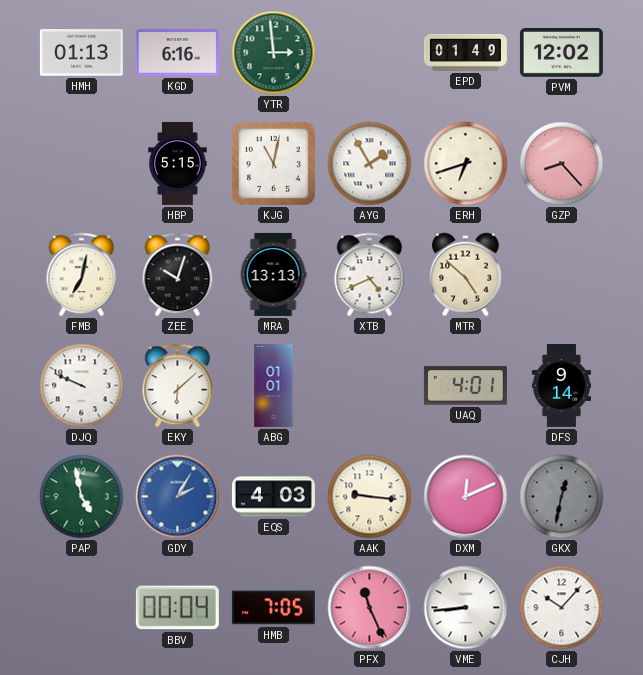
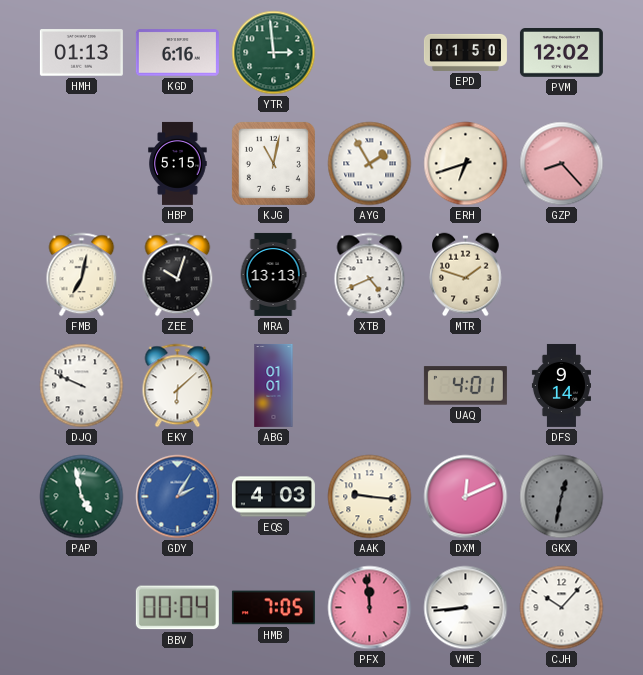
EPD: 01:49 -> 01:50
MTR: 4:52 -> 1:48
PFX: 11:26 -> 11:59
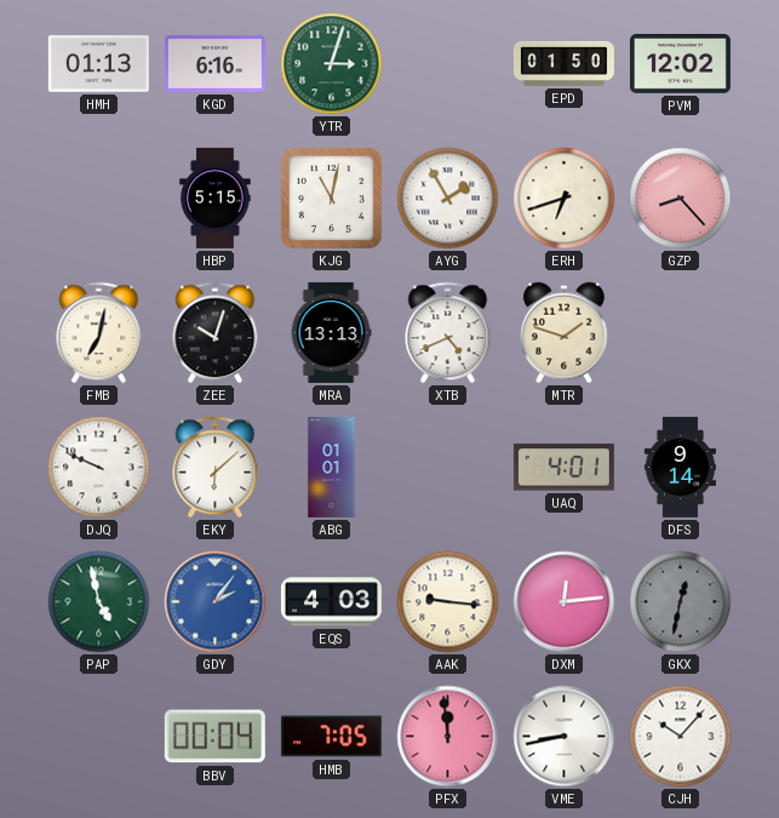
YTR: 2:59 -> 3:03
GDY: 2:05 -> 2:06
DXM: 12:11 -> 12:14
VME: 8:44 -> 8:43
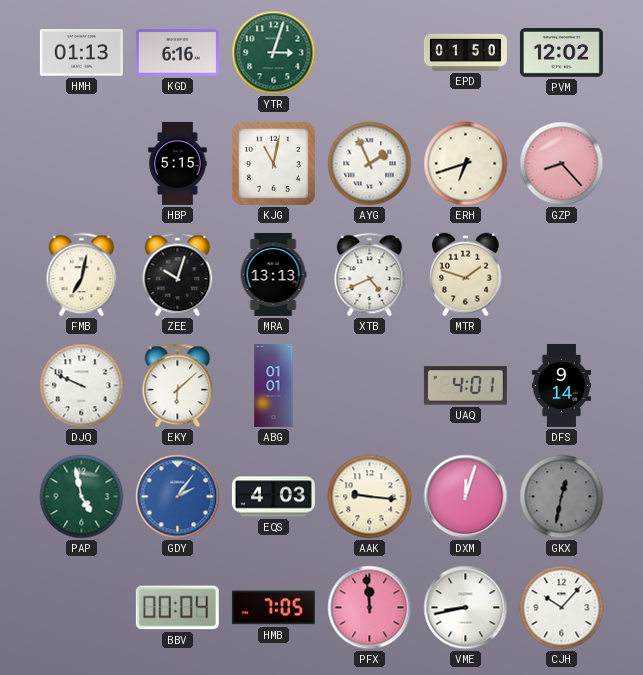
AYG: 1:55 -> 1:56
DXM: 12:14 -> 12:03
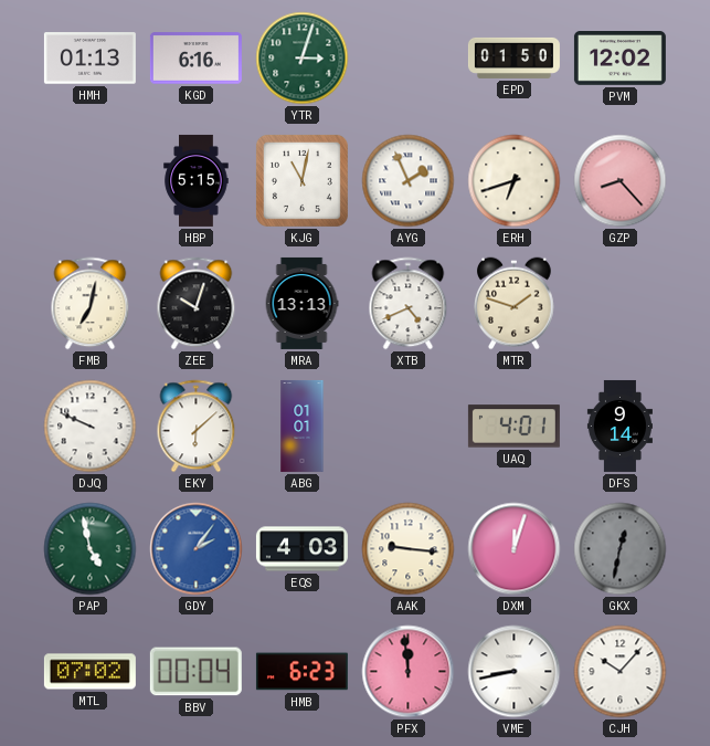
MTL: none -> 07:02
HMB: 7:05 -> 6:23
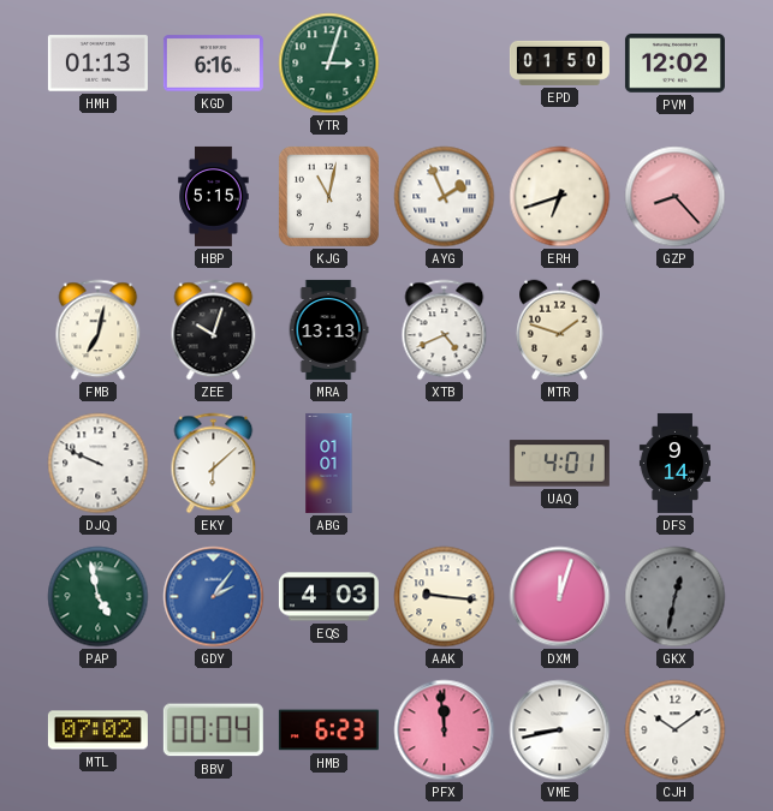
CJH: 10:07 -> 10:09
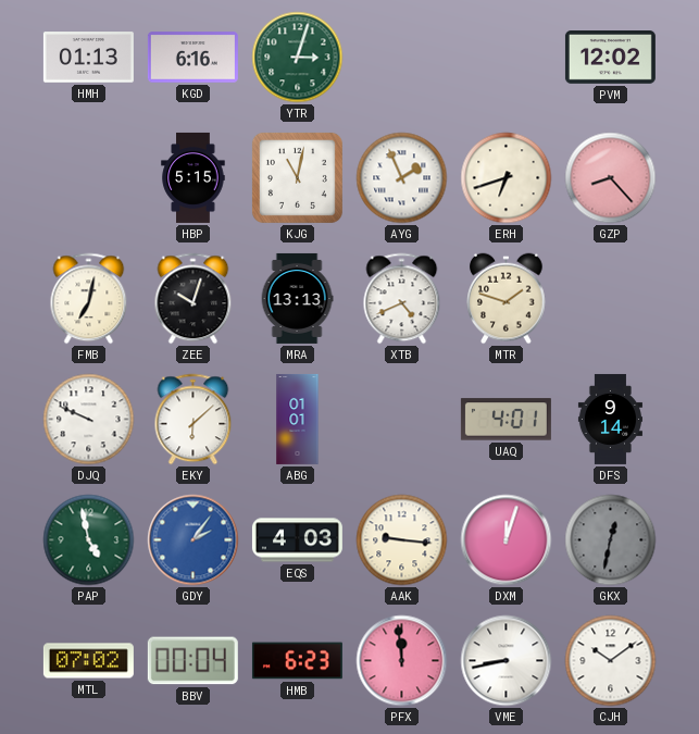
EPD: 01:50 -> none
